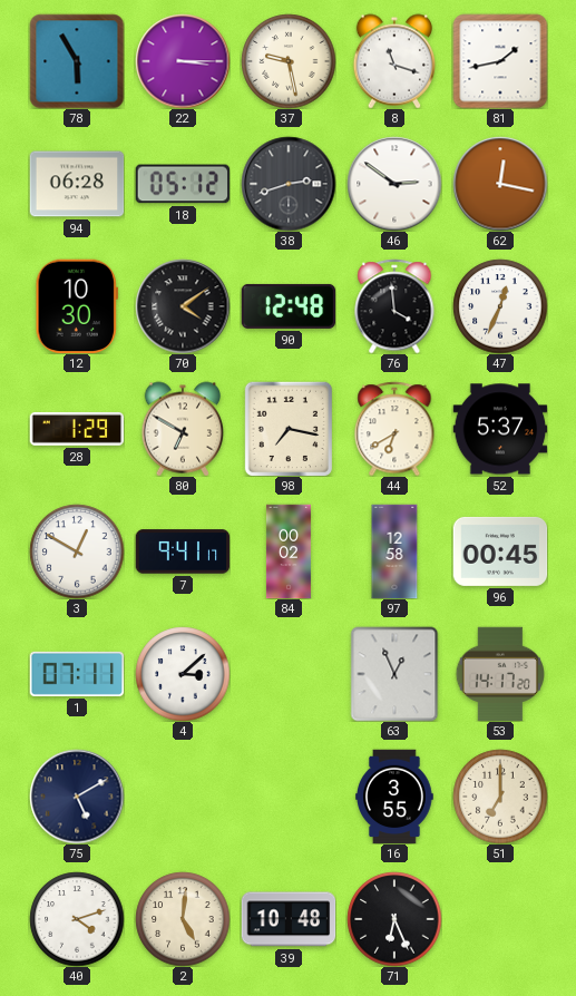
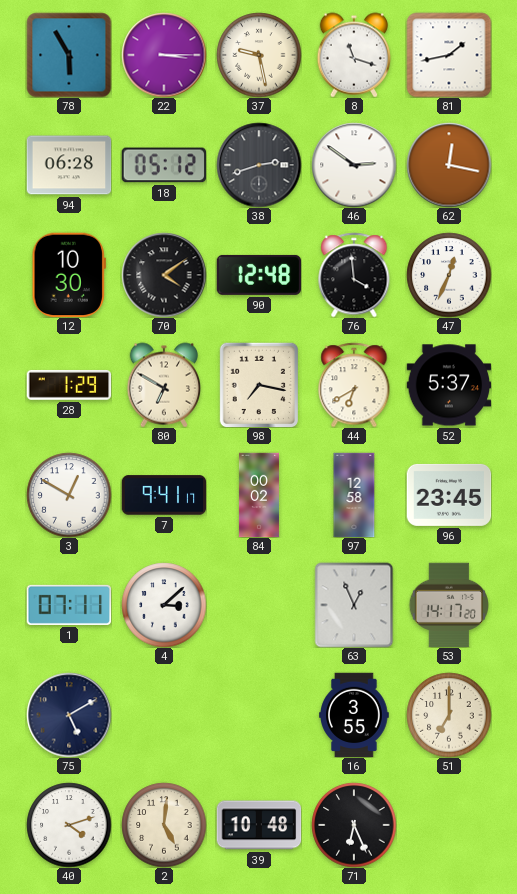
96: 00:45 -> 23:45
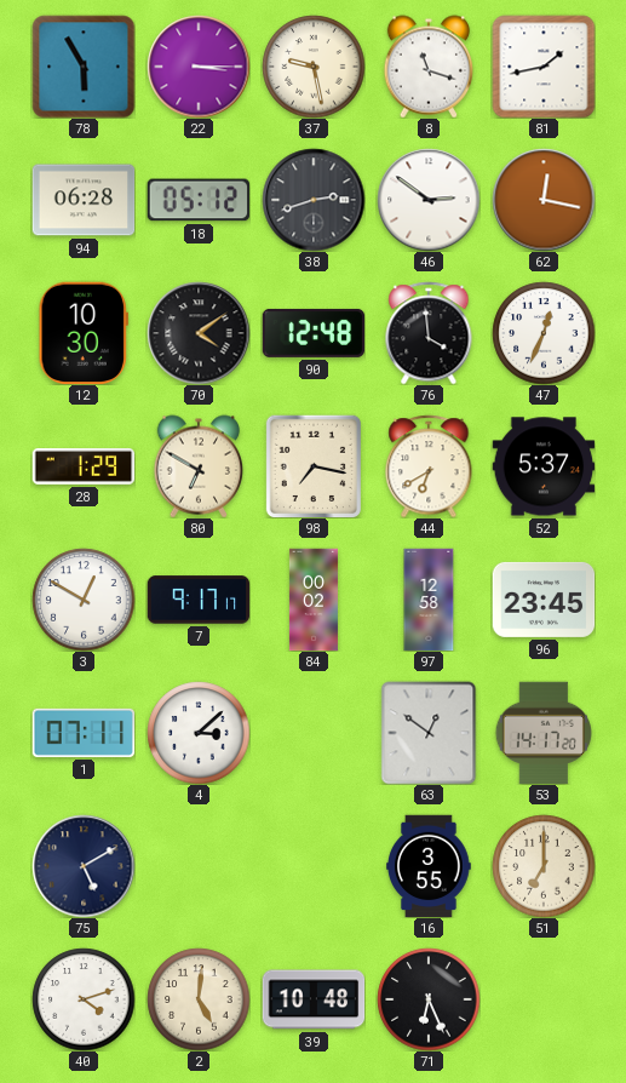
7: 9:41 -> 9:17
63: 12:56 -> 12:51
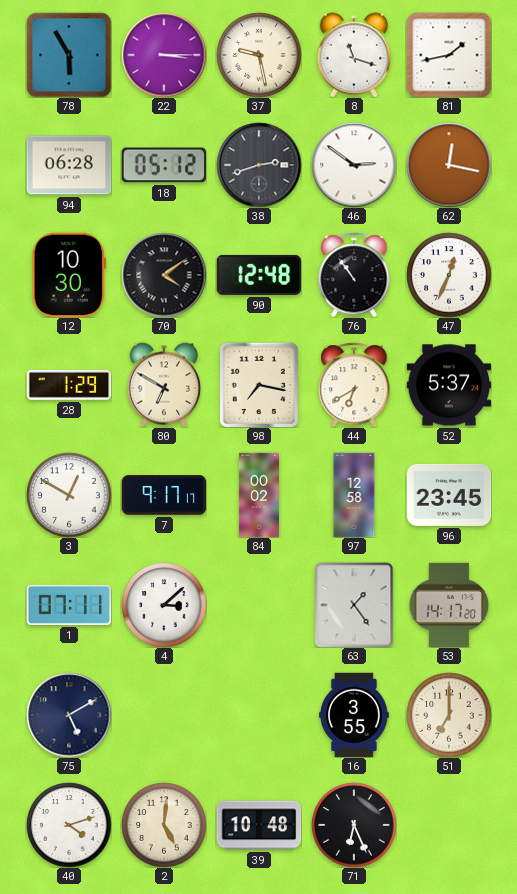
76: 3:59 -> 10:54
63: 12:51 -> 1:24
